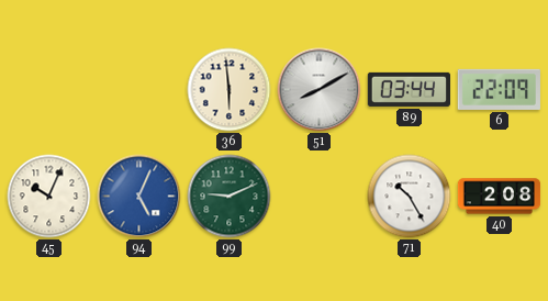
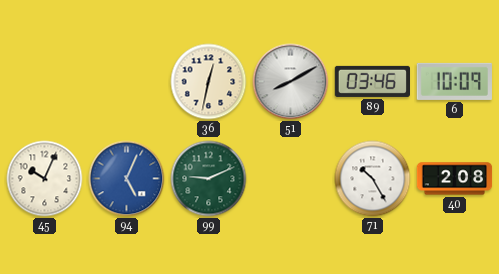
36: 5:59 -> 12:32
89: 03:44 -> 03:46
6: 22:09 -> 10:09
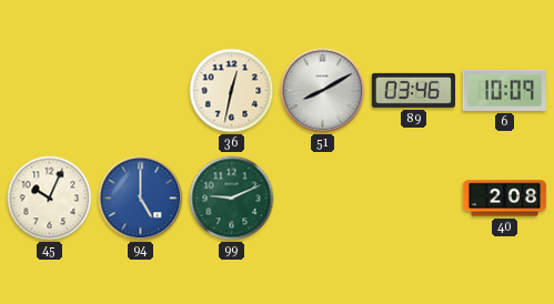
94: 5:04 -> 5:00
71: 10:25 -> none
